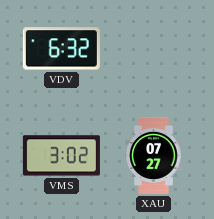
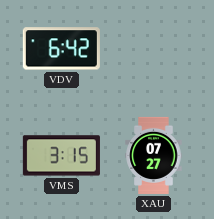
VDV: 6:32 -> 6:42
VMS: 3:02 -> 3:15
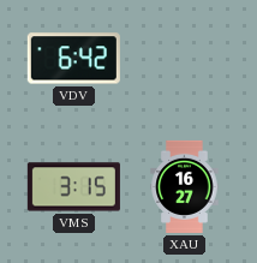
XAU: 07:27 -> 16:27
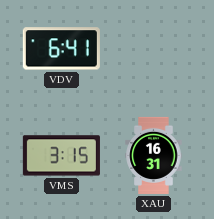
VDV: 6:42 -> 6:41
XAU: 16:27 -> 16:31
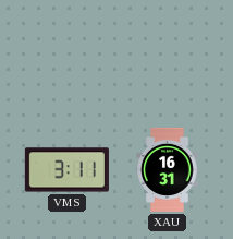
VDV: 6:41 -> none
VMS: 3:15 -> 3:11
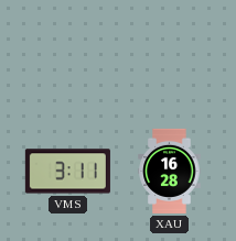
XAU: 16:31 -> 16:28
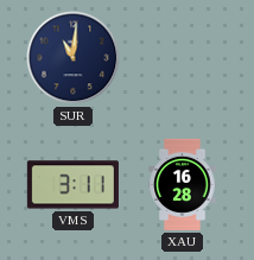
SUR: none -> 11:01
